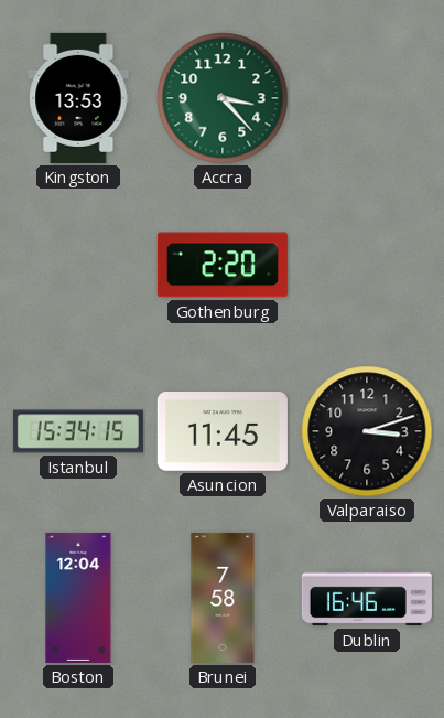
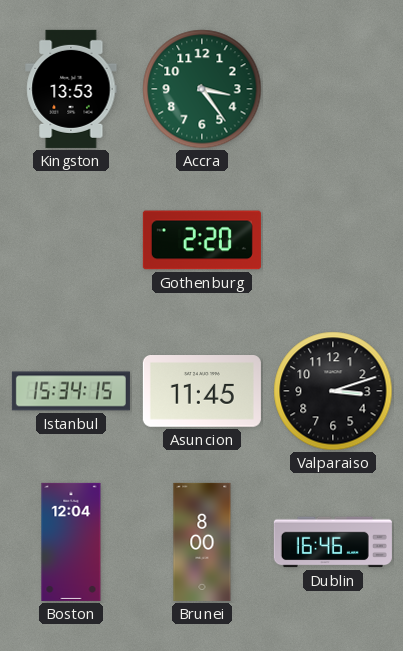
Accra: 3:23 -> 3:24
Brunei: 7:58 -> 8:00
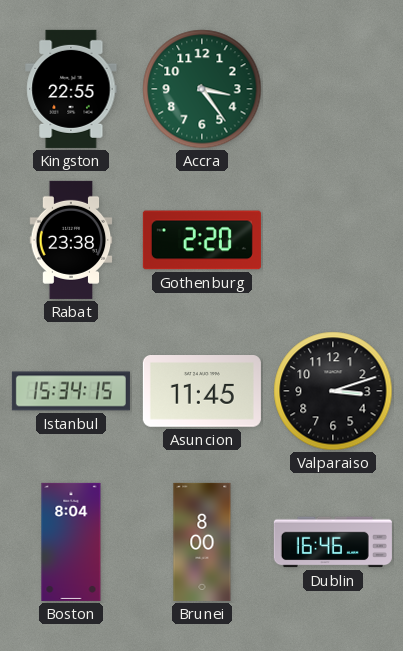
Kingston: 13:53 -> 22:55
Rabat: none -> 23:38
Boston: 12:04 -> 8:04
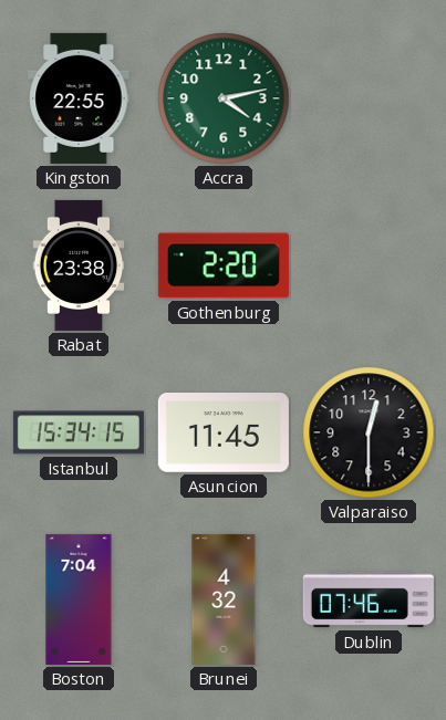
Accra: 3:24 -> 4:13
Valparaiso: 3:12 -> 12:30
Boston: 8:04 -> 7:04
Brunei: 8:00 -> 4:32
Dublin: 16:46 -> 07:46
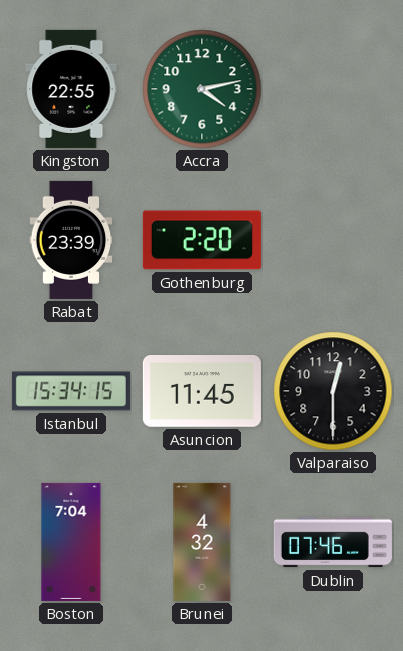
Rabat: 23:38 -> 23:39
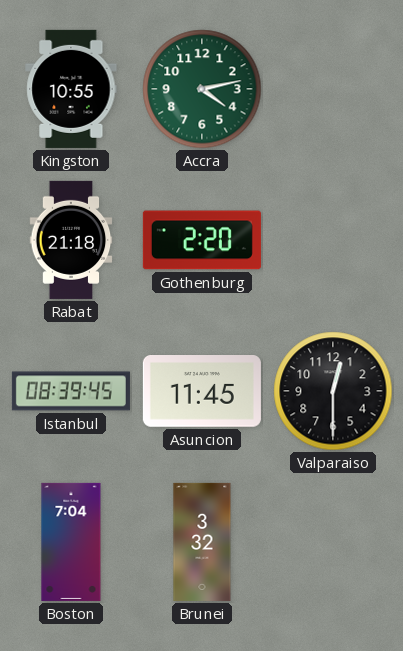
Kingston: 22:55 -> 10:55
Rabat: 23:39 -> 21:18
Istanbul: 15:34 -> 08:39
Brunei: 4:32 -> 3:32
Dublin: 07:46 -> none
